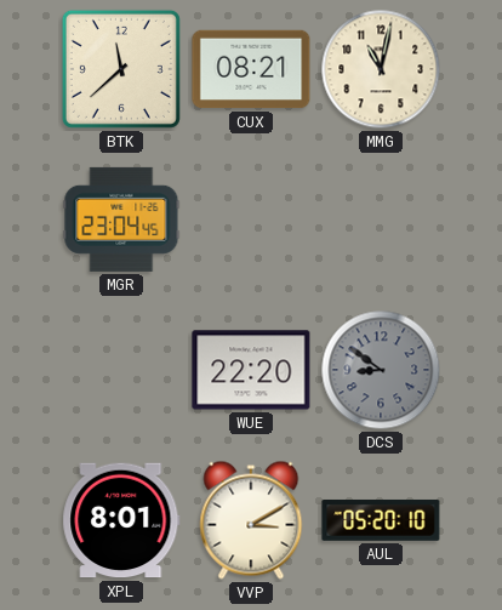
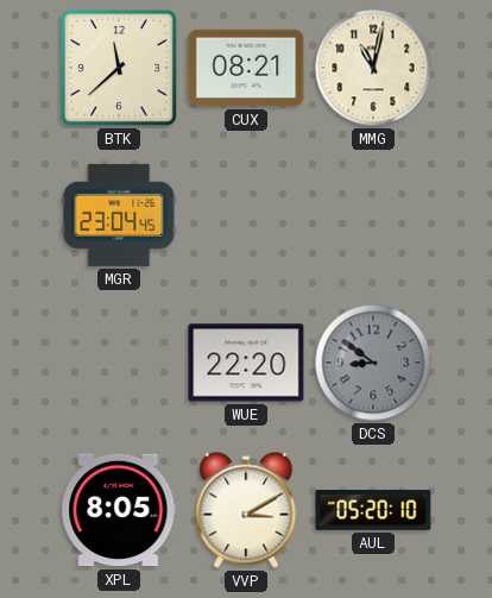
XPL: 8:01 -> 8:05
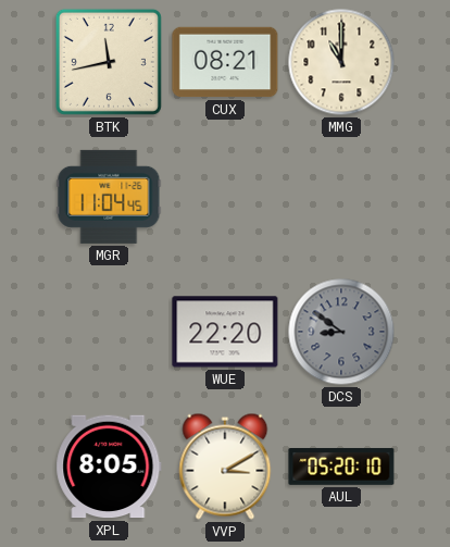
BTK: 11:38 -> 11:43
MMG: 11:02 -> 11:00
MGR: 23:04 -> 11:04
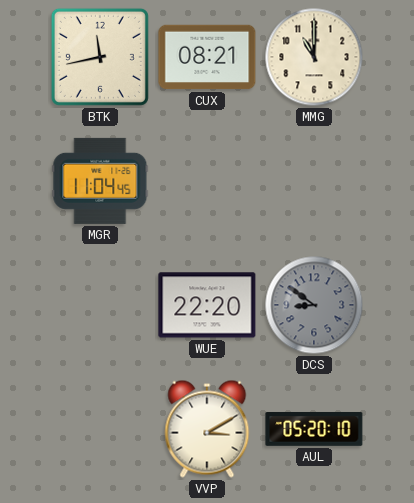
XPL: 8:05 -> none
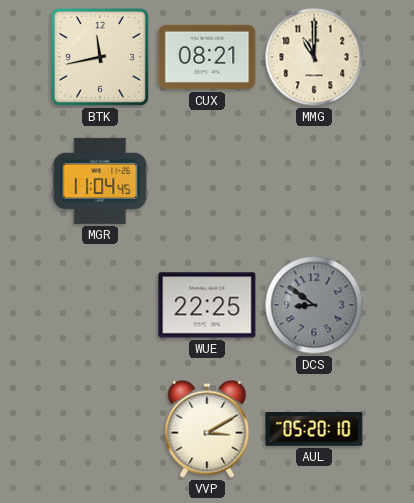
WUE: 22:20 -> 22:25
